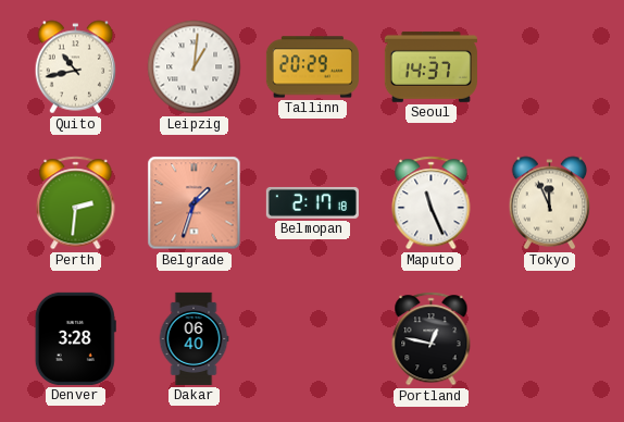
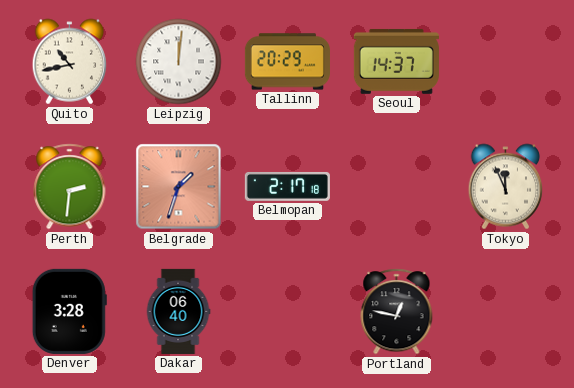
Leipzig: 1:01 -> 12:01
Maputo: 11:26 -> none
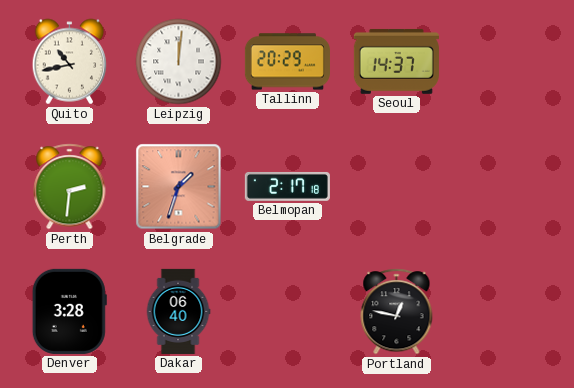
Tokyo: 11:56 -> none
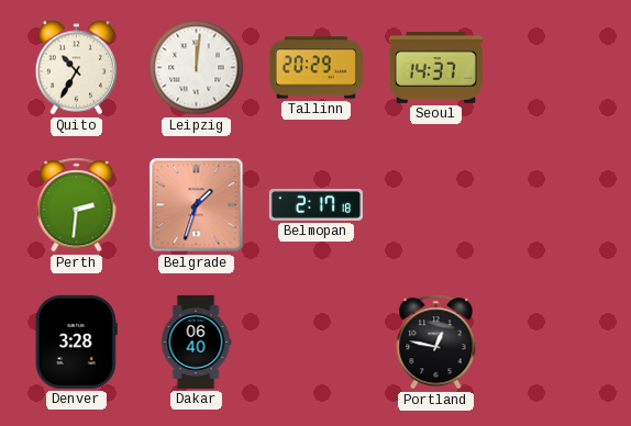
Quito: 10:43 -> 10:35
